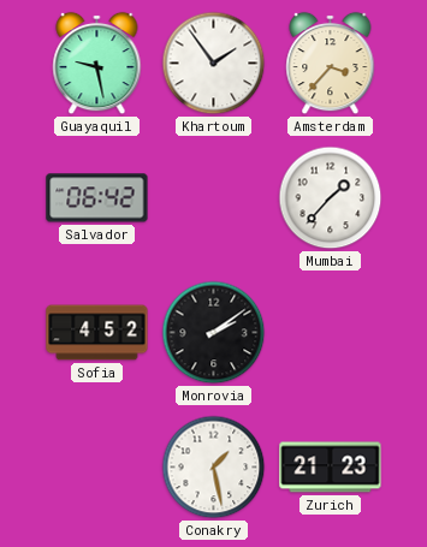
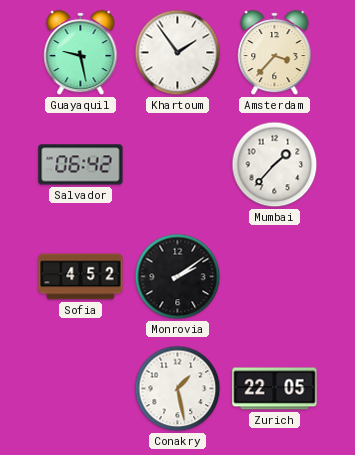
Zurich: 21:23 -> 22:05
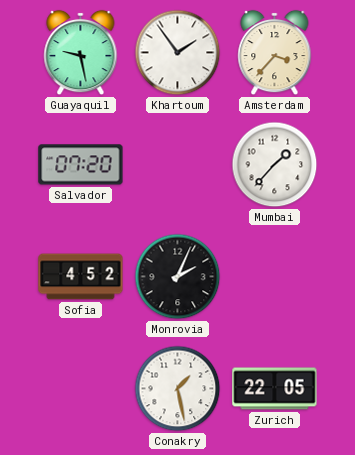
Salvador: 06:42 -> 07:20
Monrovia: 2:09 -> 2:04
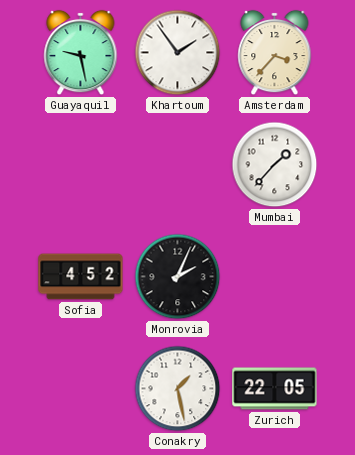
Salvador: 07:20 -> none
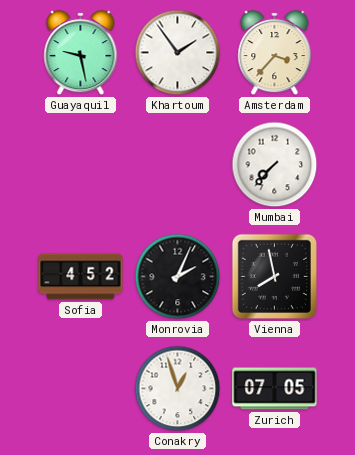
Mumbai: 1:37 -> 7:37
Vienna: none -> 7:58
Conakry: 1:28 -> 12:57
Zurich: 22:05 -> 07:05
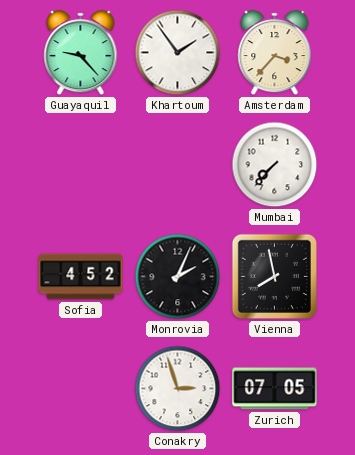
Guayaquil: 9:28 -> 9:23
Conakry: 12:57 -> 2:57
